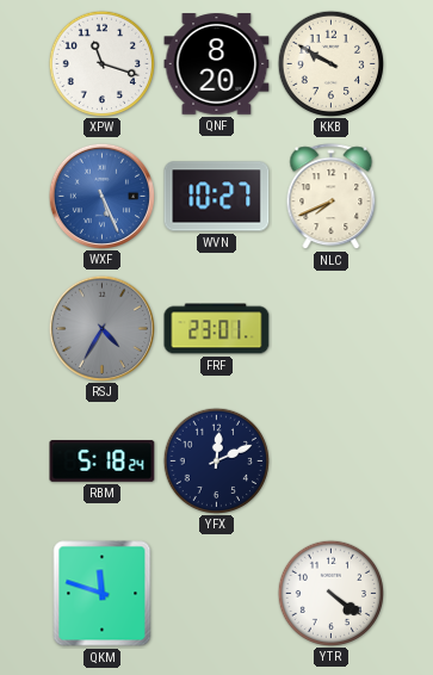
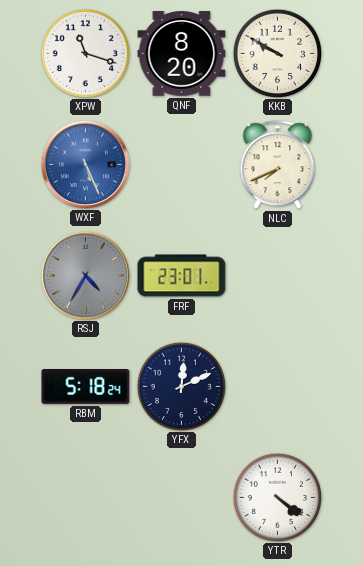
WVN: 10:27 -> none
QKM: 11:48 -> none
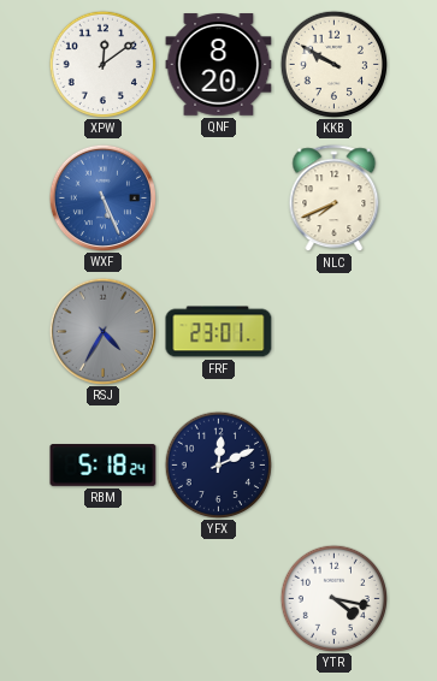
XPW: 11:18 -> 12:09
YTR: 4:21 -> 4:17
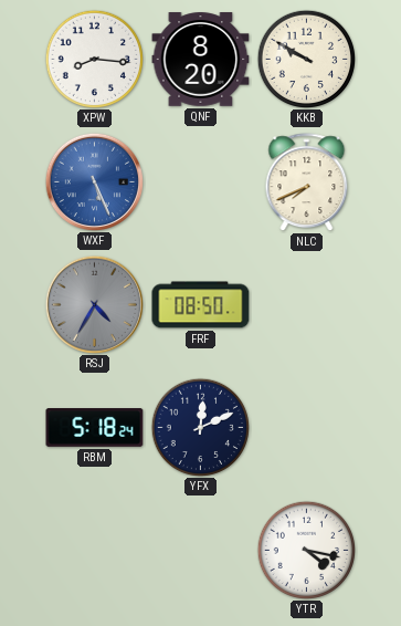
XPW: 12:09 -> 8:16
FRF: 23:01 -> 08:50
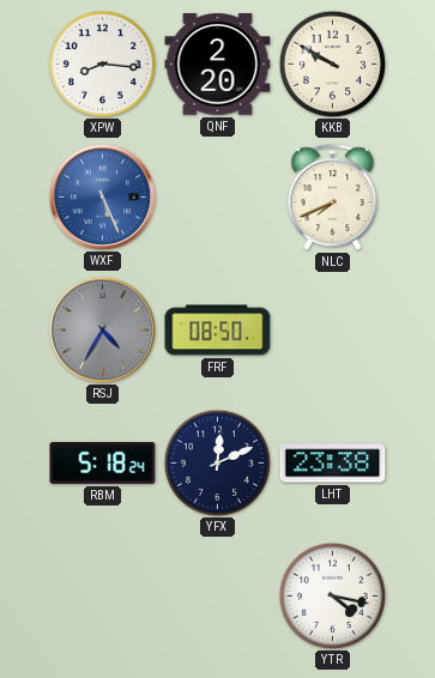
QNF: 8:20 -> 2:20
LHT: none -> 23:38
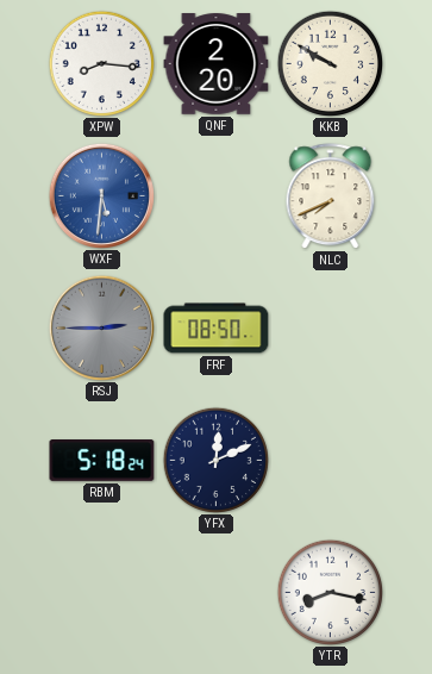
WXF: 5:26 -> 5:31
RSJ: 4:35 -> 2:45
LHT: 23:38 -> none
YTR: 4:17 -> 8:17
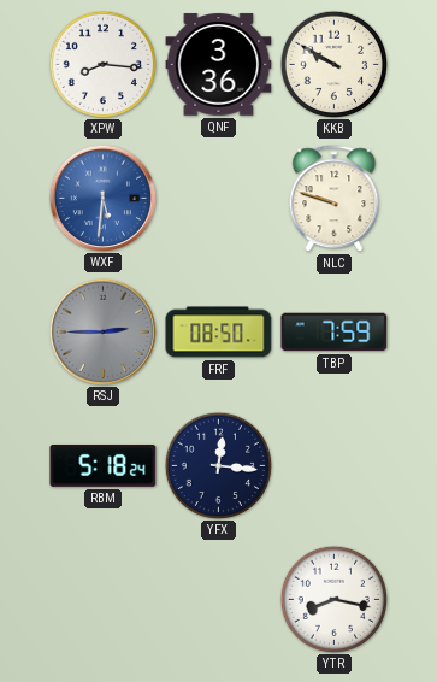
QNF: 2:20 -> 3:36
NLC: 7:41 -> 9:48
TBP: none -> 7:59
YFX: 12:11 -> 12:16
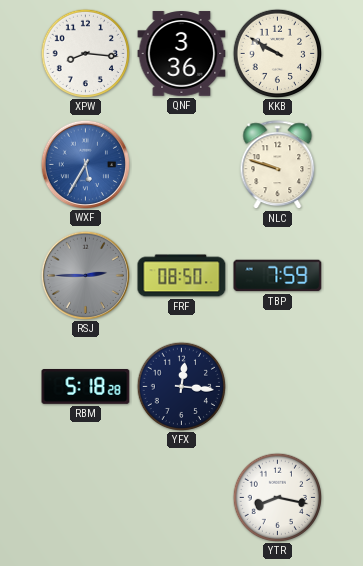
WXF: 5:31 -> 5:35
RBM: 5:18:24 -> 5:18:28
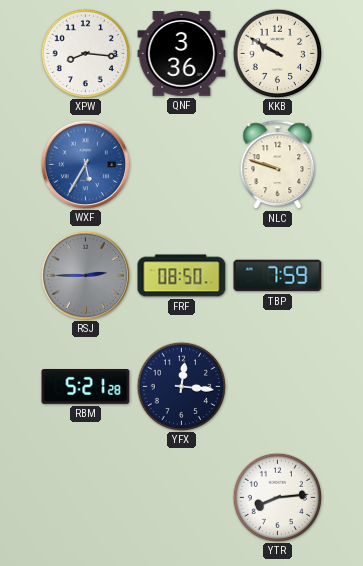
RBM: 5:18 -> 5:21
YTR: 8:17 -> 8:14
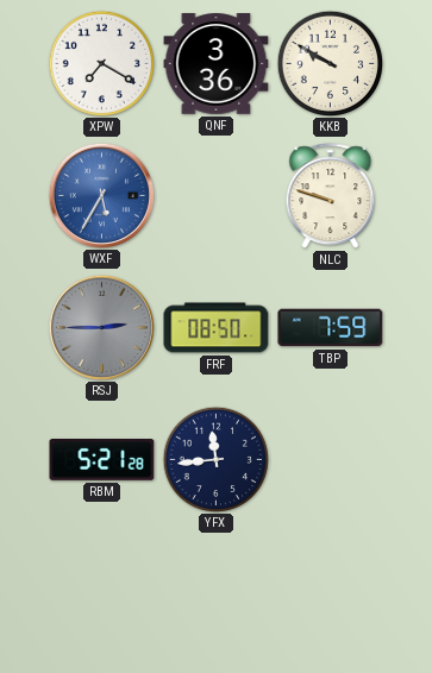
XPW: 8:16 -> 7:20
YFX: 12:16 -> 11:44
YTR: 8:14 -> none
